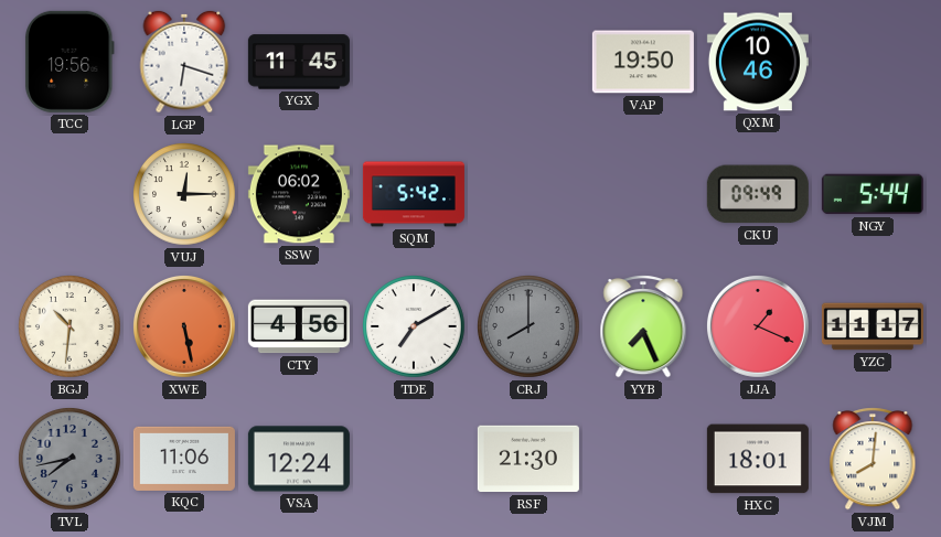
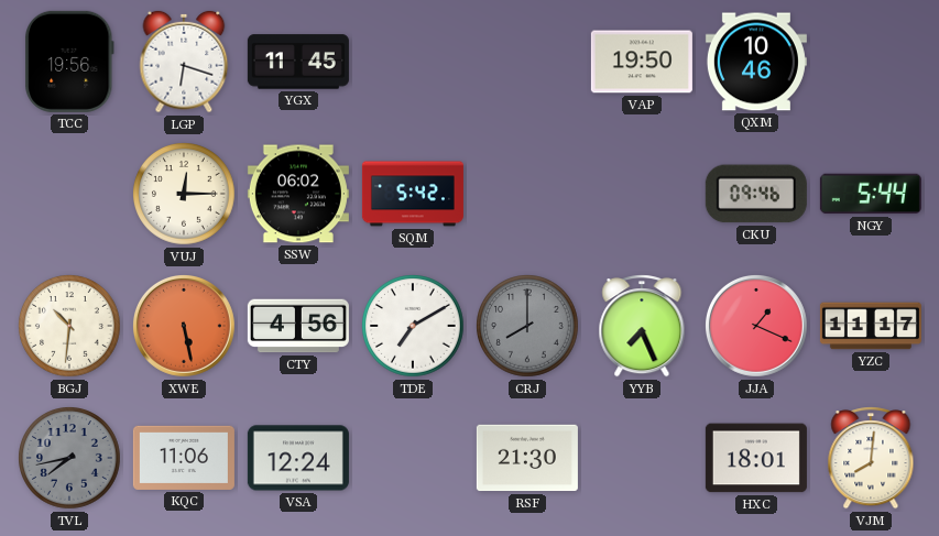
CKU: 09:49 -> 09:46
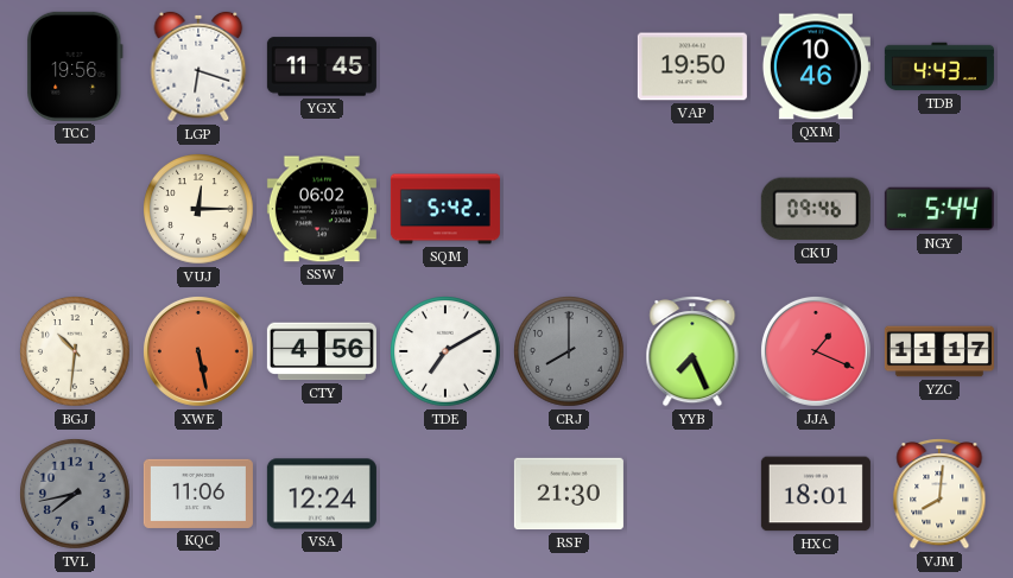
TDB: none -> 4:43
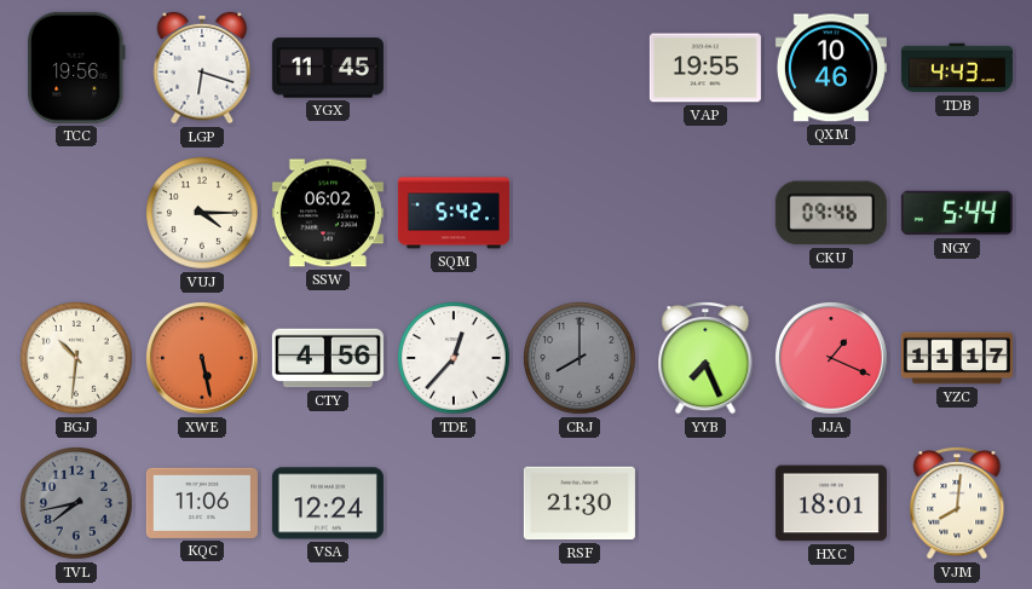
VAP: 19:50 -> 19:55
VUJ: 12:15 -> 4:15
TDE: 7:10 -> 12:37
